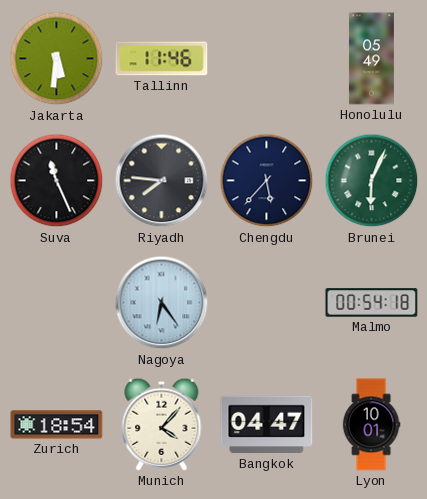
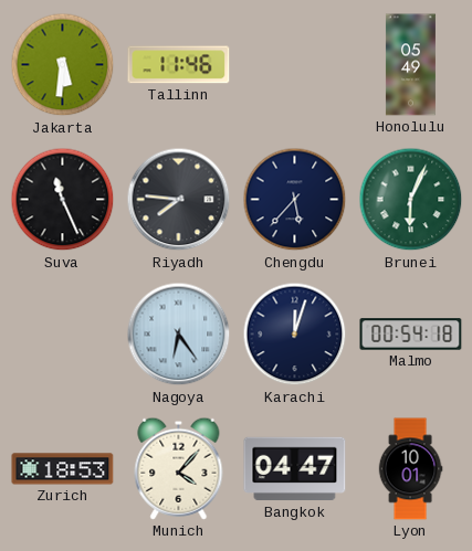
Karachi: none -> 12:03
Zurich: 18:54 -> 18:53
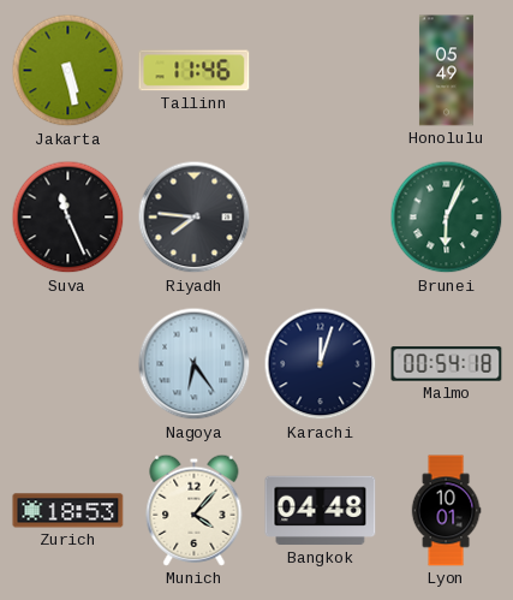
Jakarta: 5:31 -> 5:28
Chengdu: 5:37 -> none
Bangkok: 04:47 -> 04:48
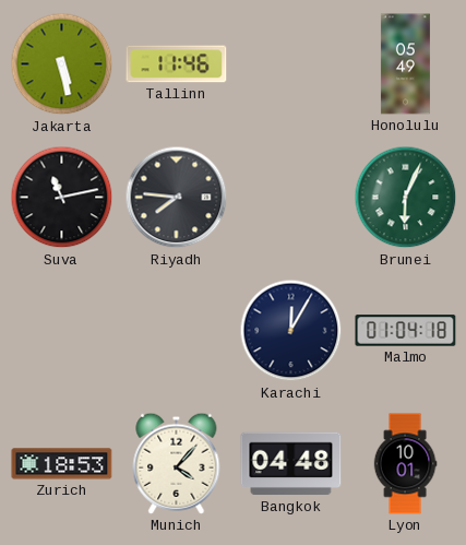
Suva: 11:26 -> 11:13
Nagoya: 6:24 -> none
Karachi: 12:03 -> 12:05
Malmo: 00:54 -> 01:04
